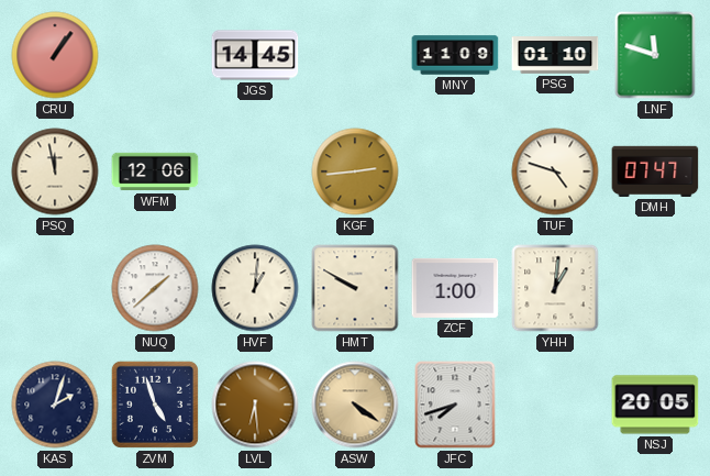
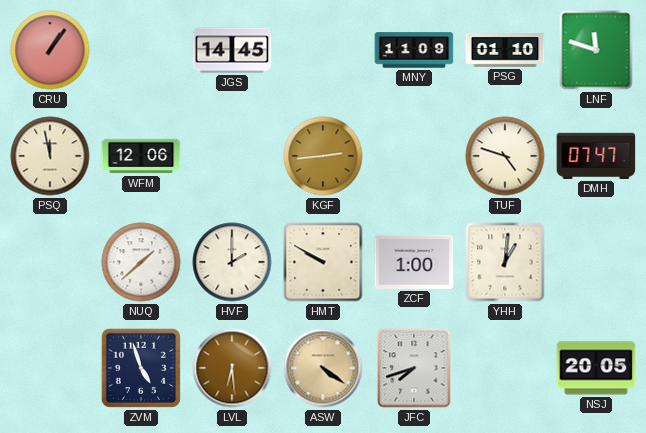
HVF: 1:01 -> 2:00
KAS: 2:03 -> none
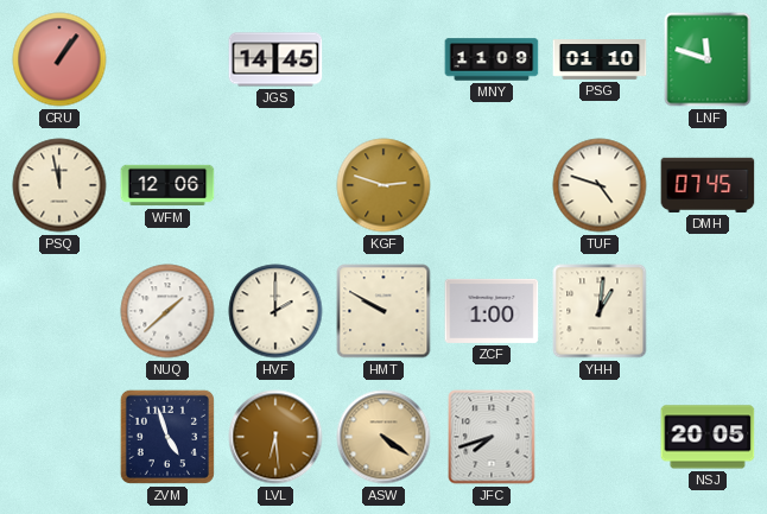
KGF: 2:44 -> 2:48
DMH: 07:47 -> 07:45
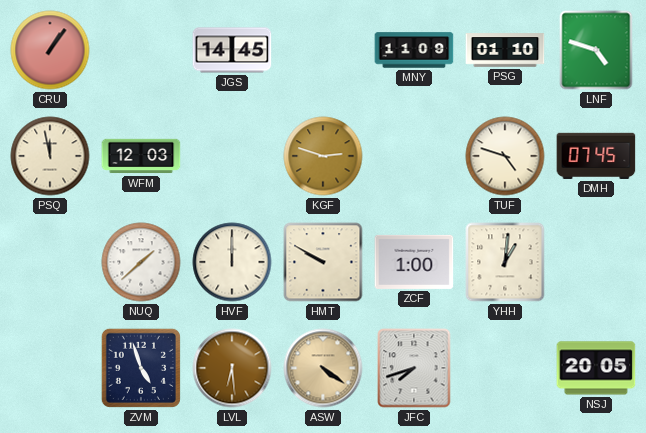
LNF: 11:48 -> 4:48
WFM: 12:06 -> 12:03
HVF: 2:00 -> 12:00
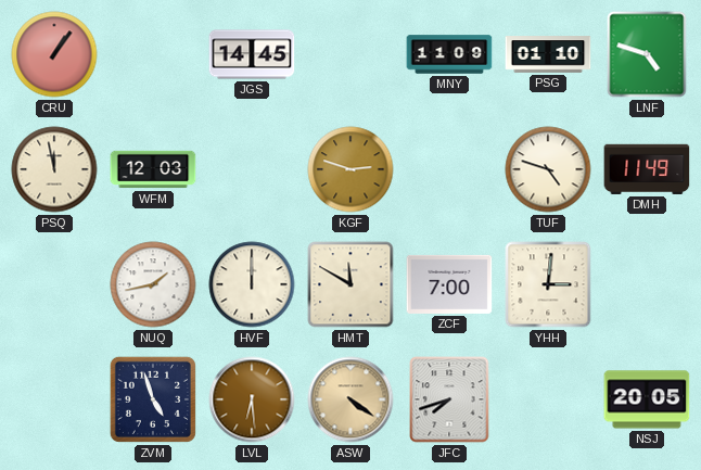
DMH: 07:45 -> 11:49
NUQ: 1:38 -> 1:43
HMT: 9:50 -> 11:50
ZCF: 1:00 -> 7:00
YHH: 1:01 -> 3:01
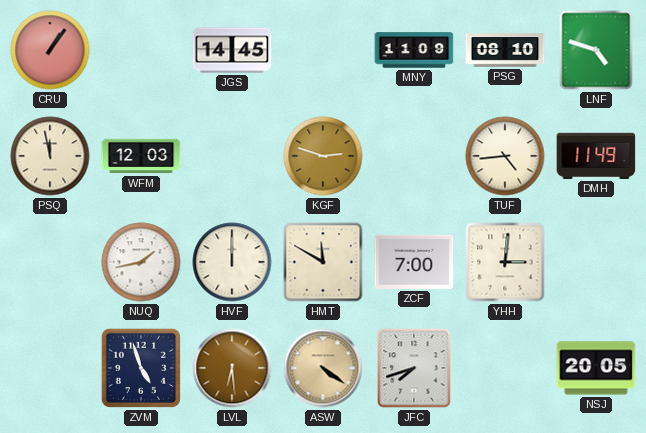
PSG: 01:10 -> 08:10
TUF: 4:48 -> 4:44
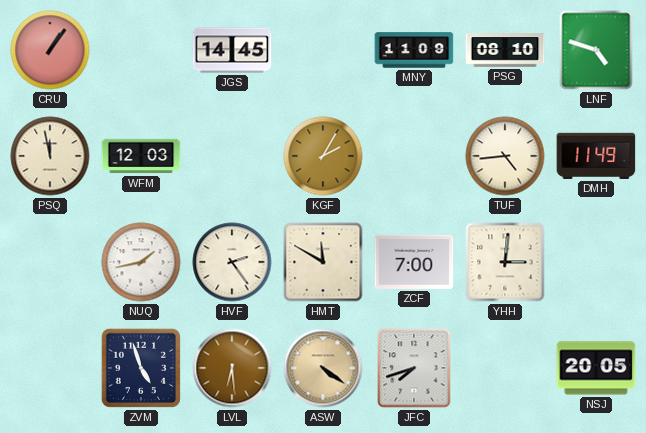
KGF: 2:48 -> 2:05
HVF: 12:00 -> 2:24
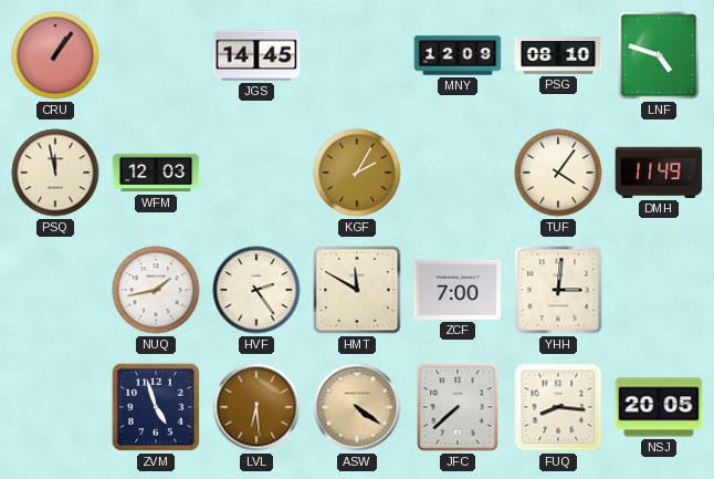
MNY: 11:09 -> 12:09
TUF: 4:44 -> 4:06
JFC: 7:42 -> 7:38
FUQ: none -> 8:16
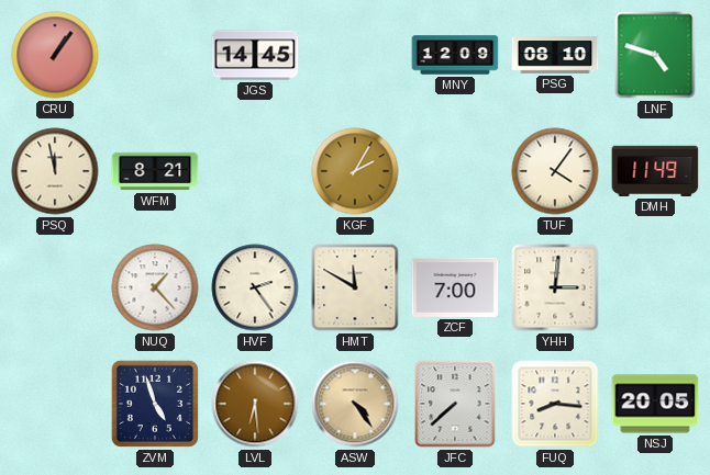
WFM: 12:03 -> 8:21
NUQ: 1:43 -> 1:23
ASW: 4:21 -> 4:24
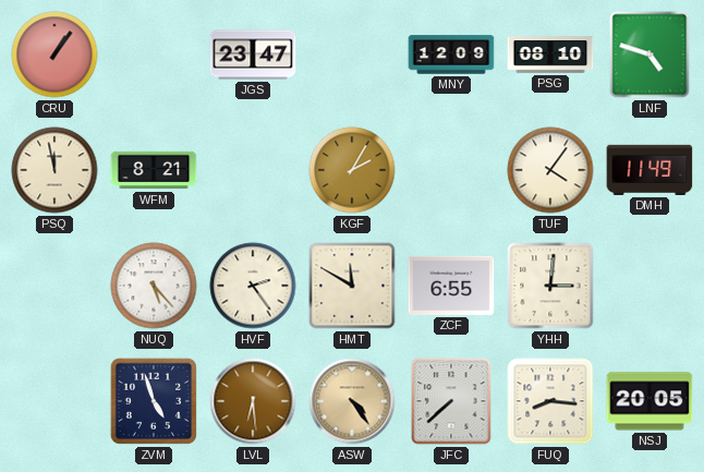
JGS: 14:45 -> 23:47
NUQ: 1:23 -> 5:23
ZCF: 7:00 -> 6:55
